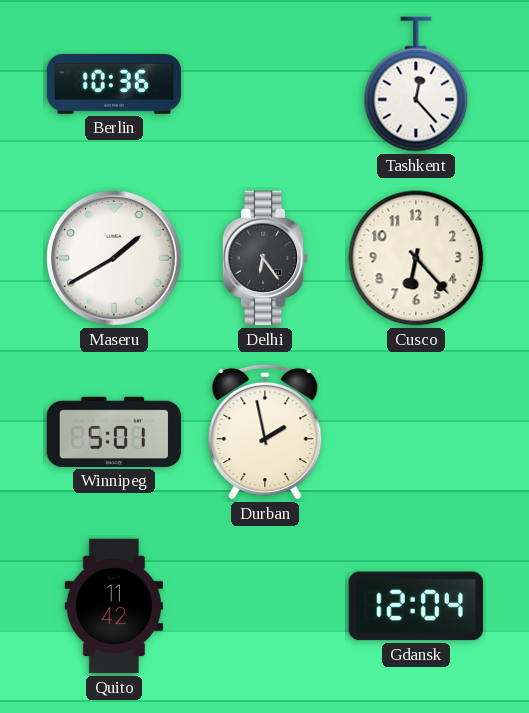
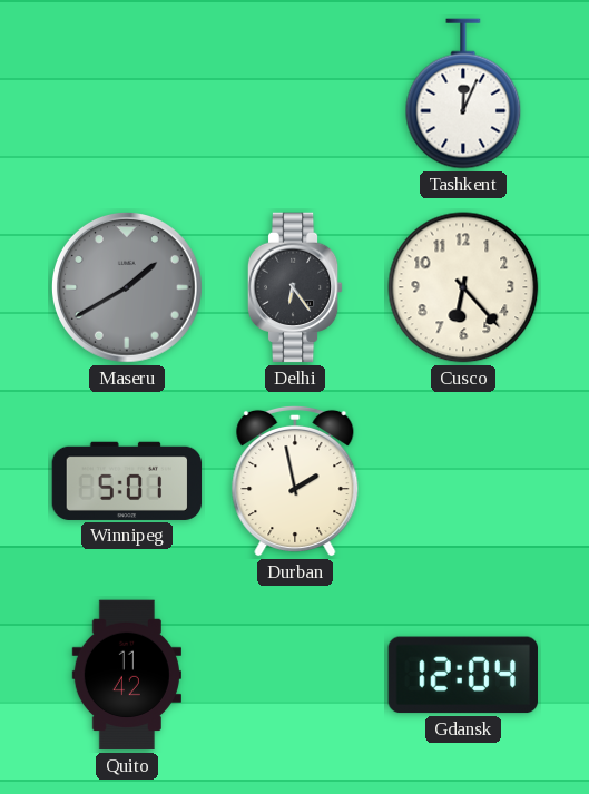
Berlin: 10:36 -> none
Tashkent: 12:23 -> 12:04
Maseru dial: white -> grey
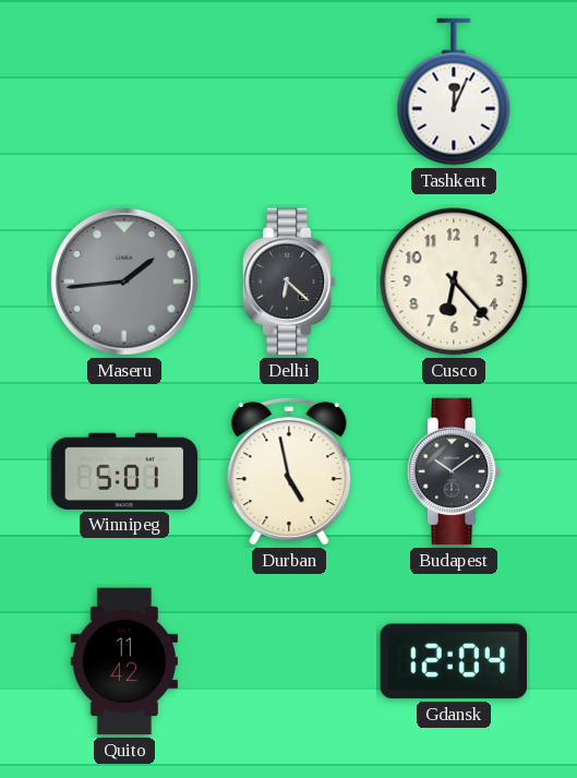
Maseru: 1:40 -> 1:44
Delhi: 6:24 -> 6:22
Durban: 1:58 -> 4:58
Budapest: none -> 10:09
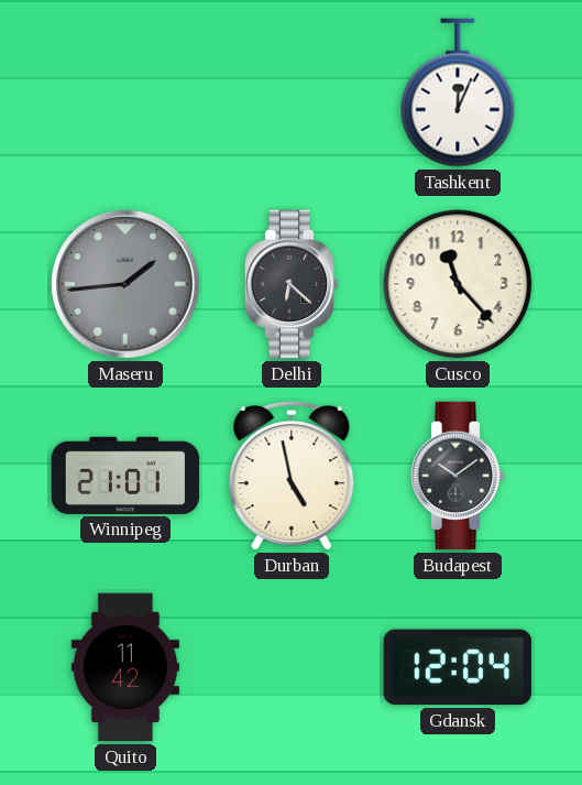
Cusco: 6:23 -> 11:23
Winnipeg: 5:01 -> 21:01
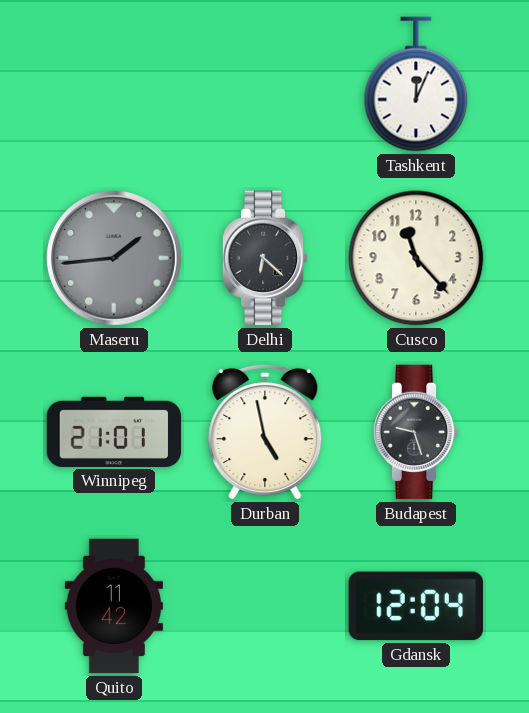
Budapest: 10:09 -> 9:27
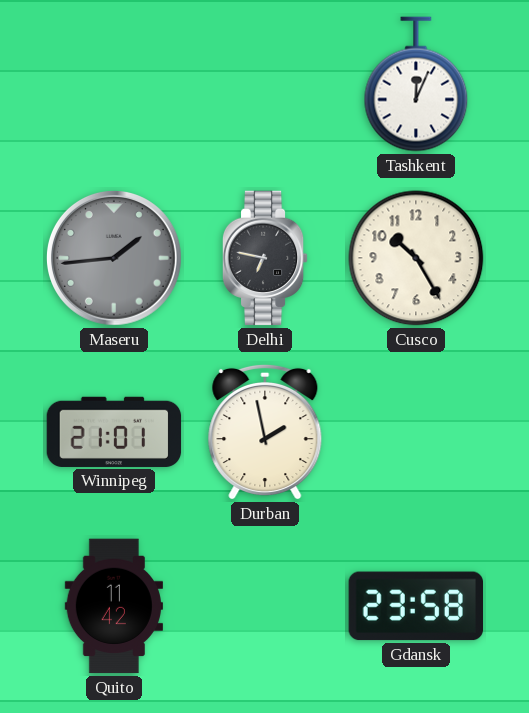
Delhi: 6:22 -> 6:47
Cusco: 11:23 -> 10:25
Durban: 4:58 -> 1:58
Budapest: 9:27 -> none
Gdansk: 12:04 -> 23:58
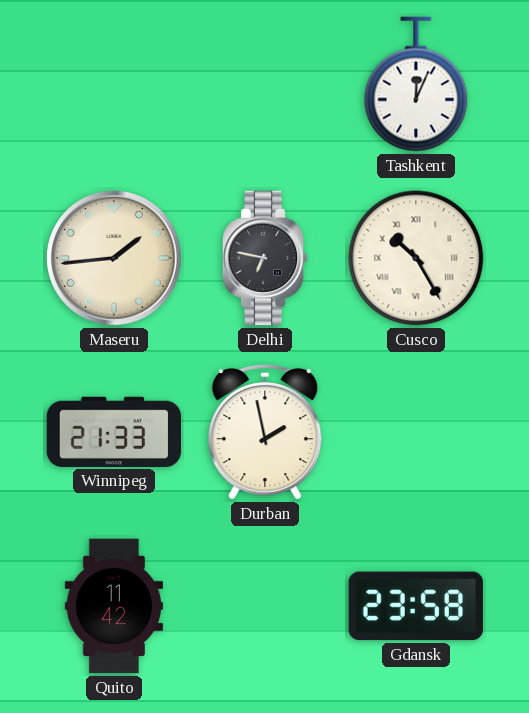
Maseru dial: grey -> cream
Cusco numerals: Arabic -> Roman
Winnipeg: 21:01 -> 21:33
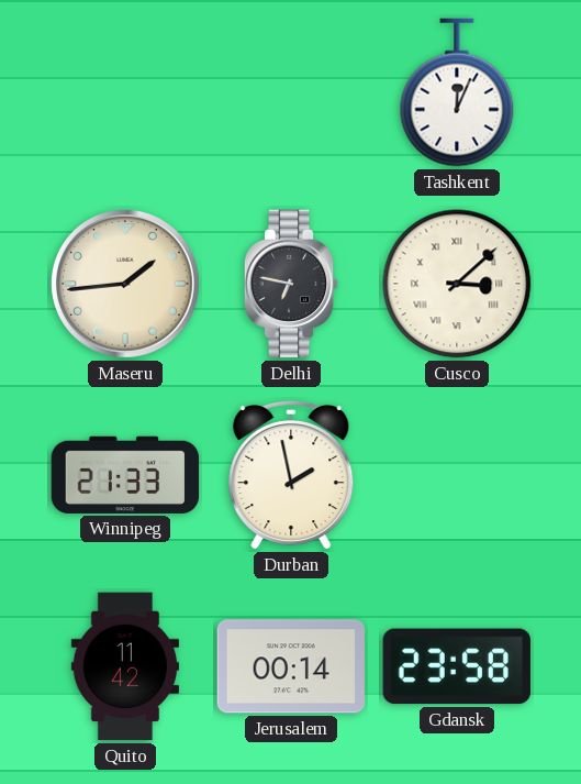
Cusco: 10:25 -> 3:08
Jerusalem: none -> 00:14
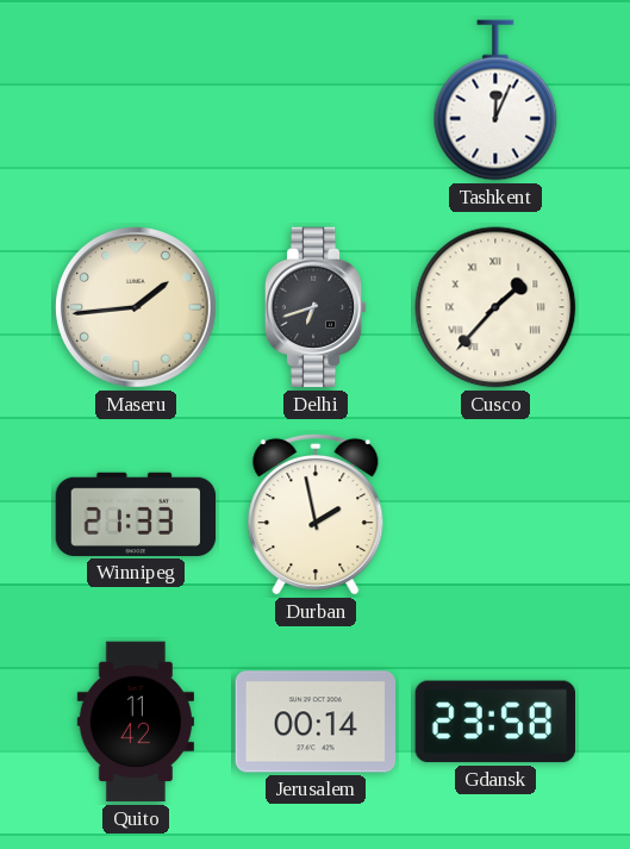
Delhi: 6:47 -> 6:42
Cusco: 3:08 -> 1:37
